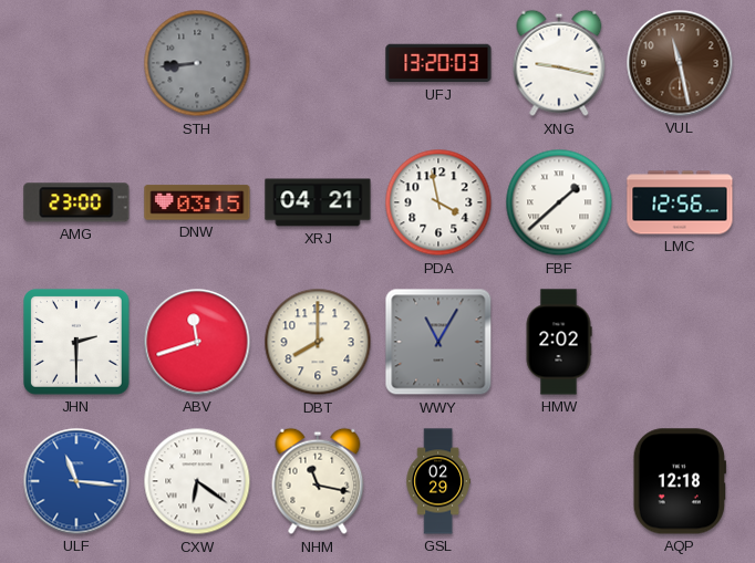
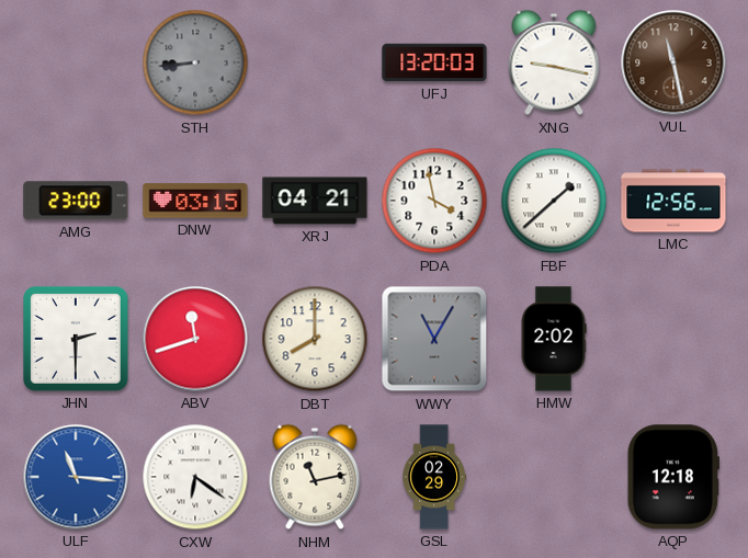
NHM: 11:17 -> 11:13
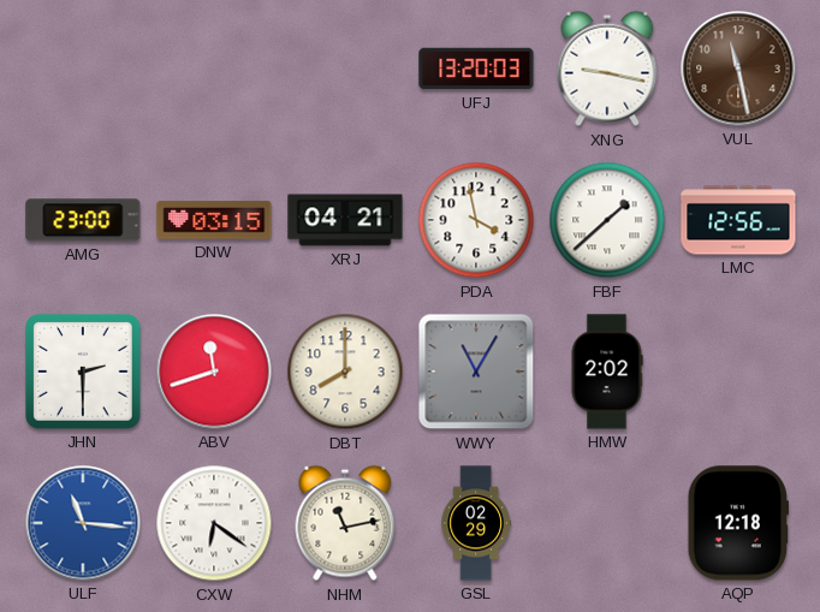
STH: 8:44 -> none
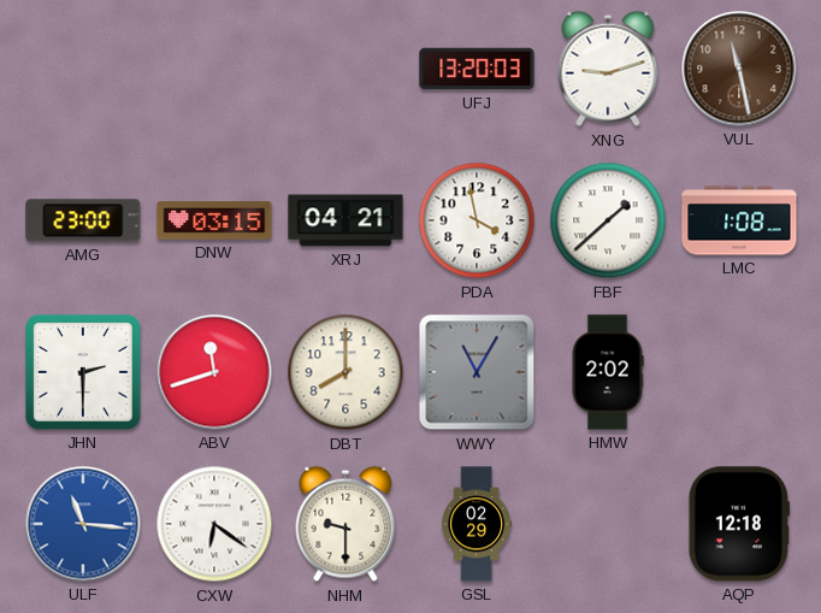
XNG: 9:17 -> 9:12
LMC: 12:56 -> 1:08
NHM: 11:13 -> 9:30
